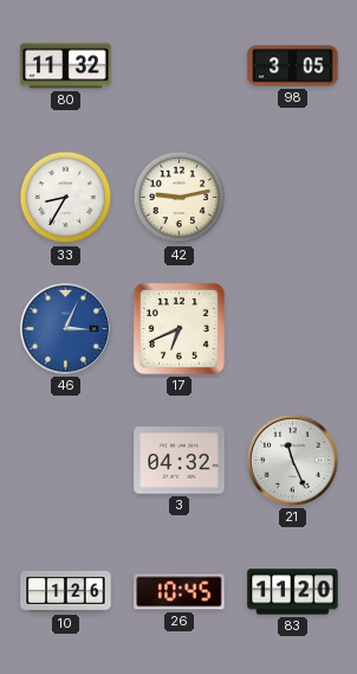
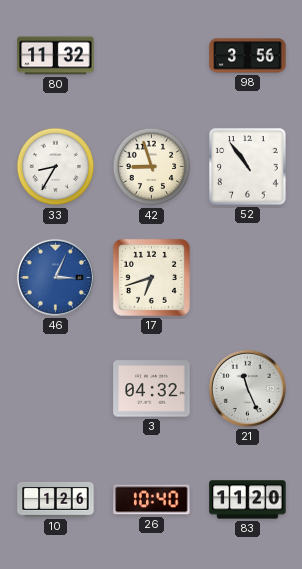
98: 3:05 -> 3:56
42: 9:13 -> 8:57
52: none -> 10:54
17: 6:41 -> 6:42
26: 10:45 -> 10:40
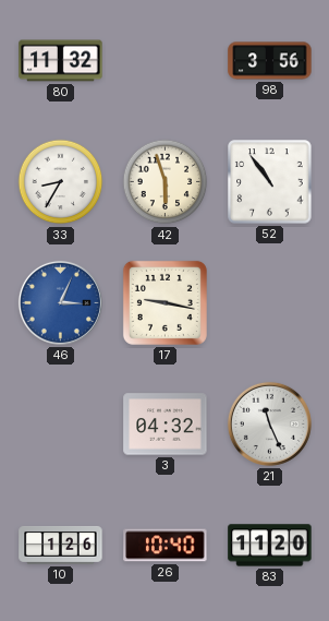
42: 8:57 -> 5:57
17: 6:42 -> 9:17
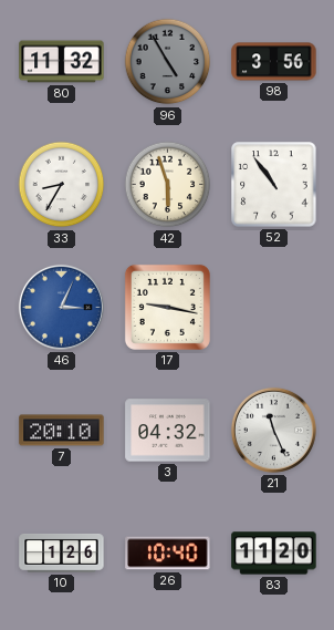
96: none -> 4:55
7: none -> 20:10
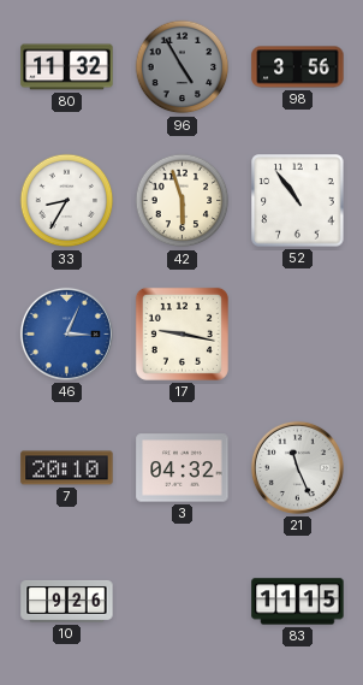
10: 1:26 -> 9:26
26: 10:40 -> none
83: 11:20 -> 11:15
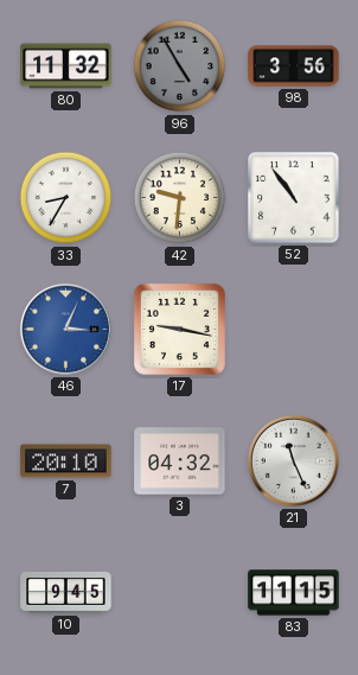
42: 5:57 -> 9:31
10: 9:26 -> 9:45
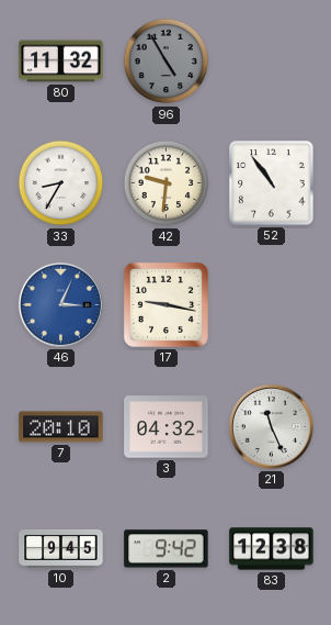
98: 3:56 -> none
2: none -> 9:42
83: 11:15 -> 12:38
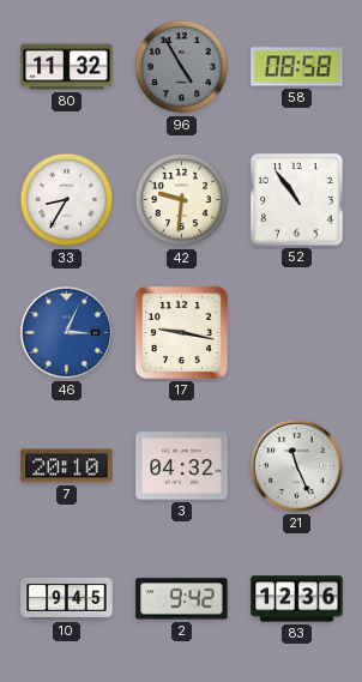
58: none -> 08:58
83: 12:38 -> 12:36
